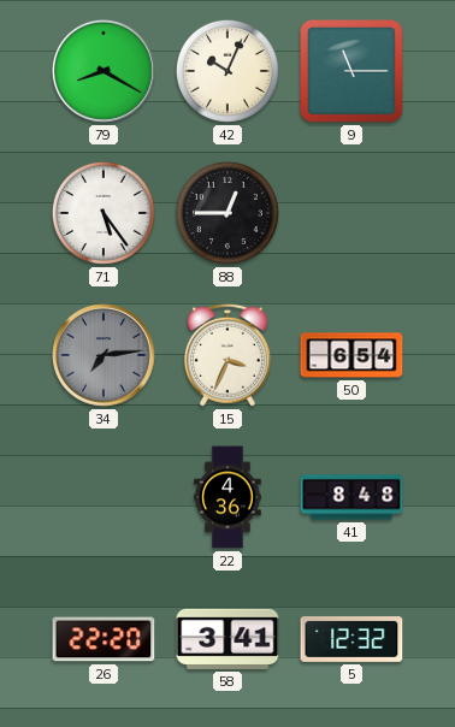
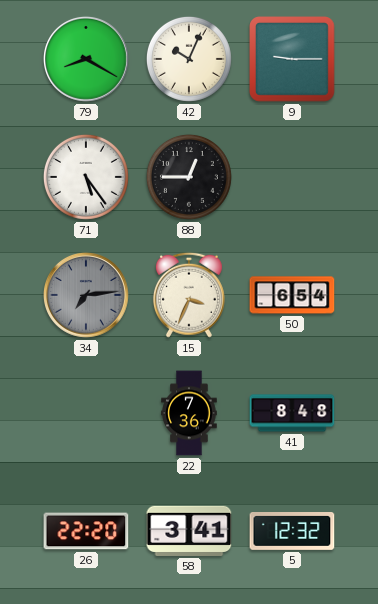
9: 11:15 -> 9:15
22: 4:36 -> 7:36
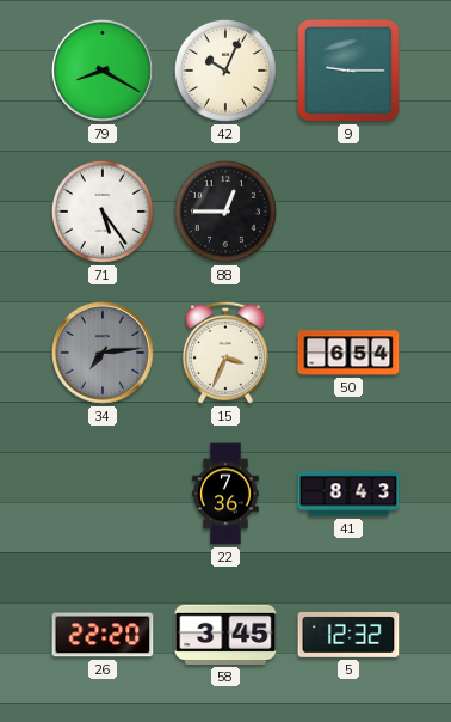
41: 8:48 -> 8:43
58: 3:41 -> 3:45
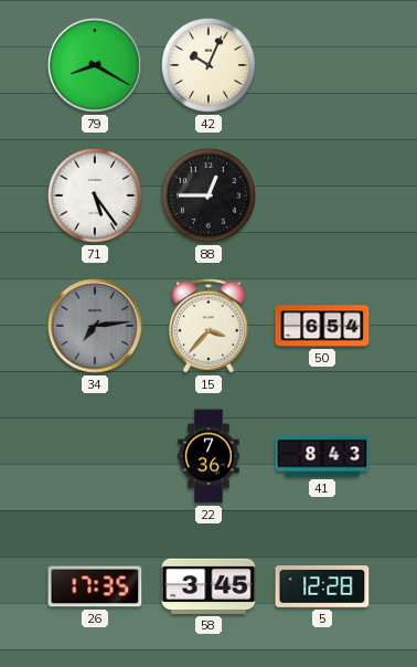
9: 9:15 -> none
15: 3:34 -> 3:37
26: 22:20 -> 17:35
5: 12:32 -> 12:28
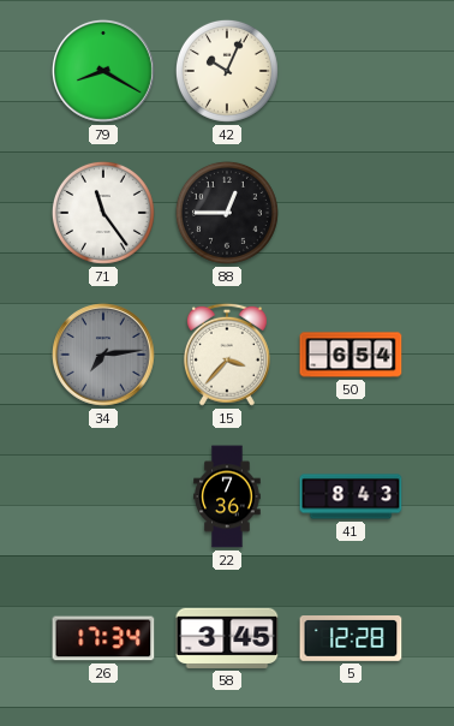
71: 5:24 -> 11:24
26: 17:35 -> 17:34
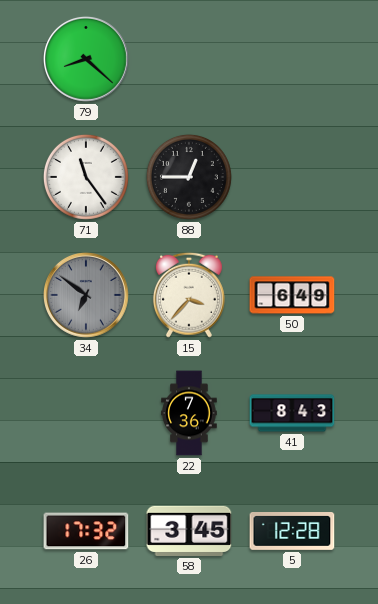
79: 8:20 -> 8:22
42: 10:04 -> none
34: 7:14 -> 6:51
50: 6:54 -> 6:49
26: 17:34 -> 17:32
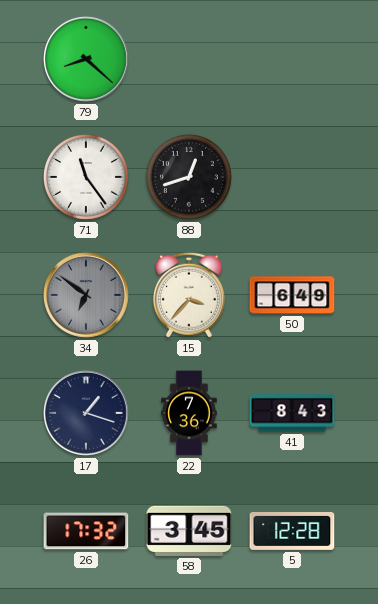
88: 12:45 -> 12:42
17: none -> 1:18
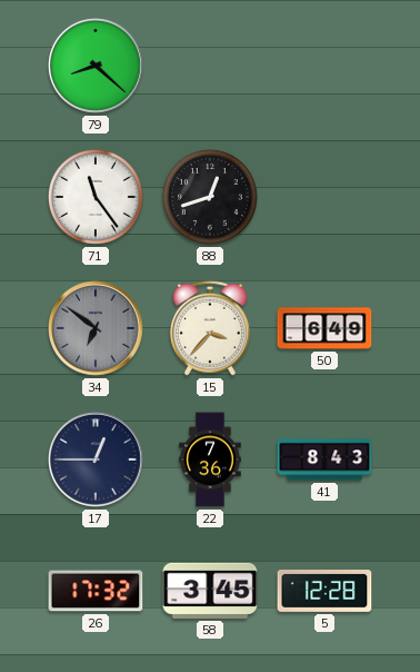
17: 1:18 -> 12:45
